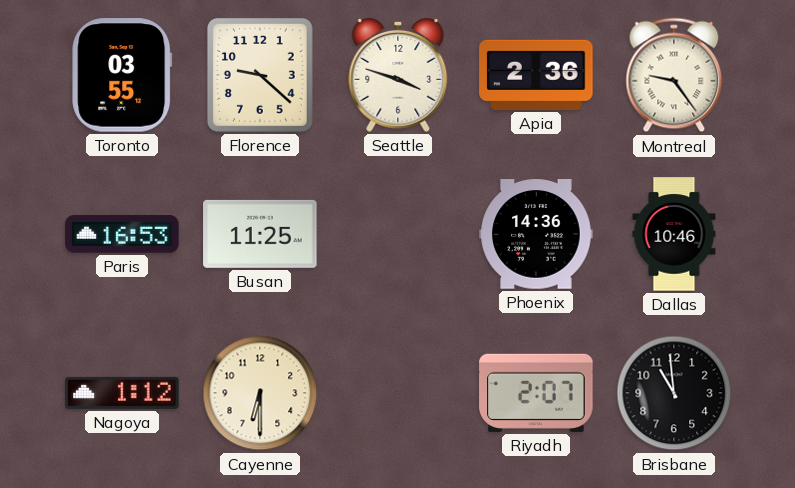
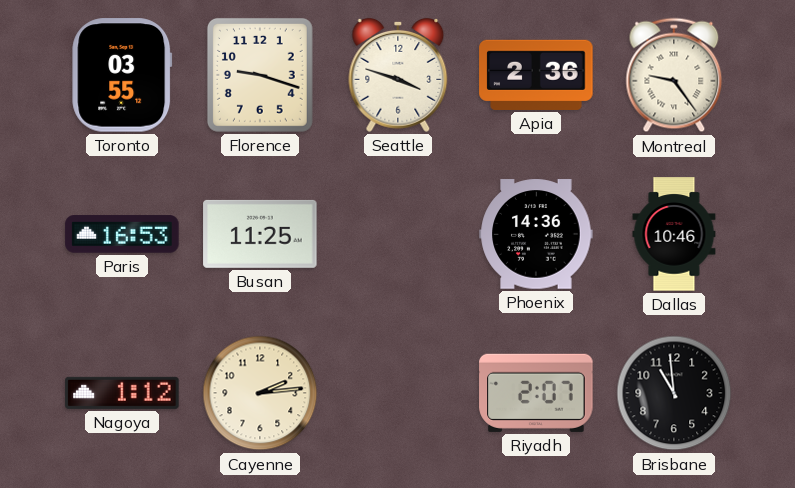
Florence: 9:22 -> 9:18
Cayenne: 6:30 -> 2:14
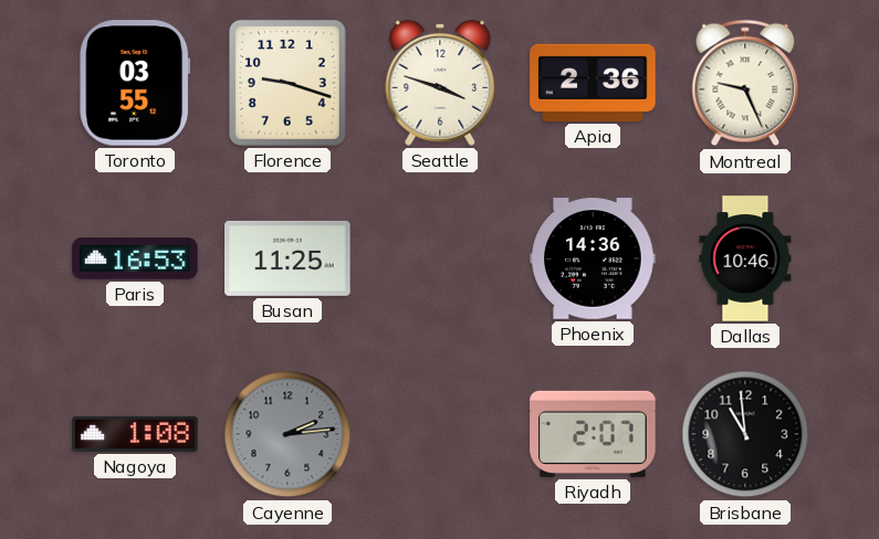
Montreal: 9:24 -> 9:26
Nagoya: 1:12 -> 1:08
Cayenne dial: cream -> grey
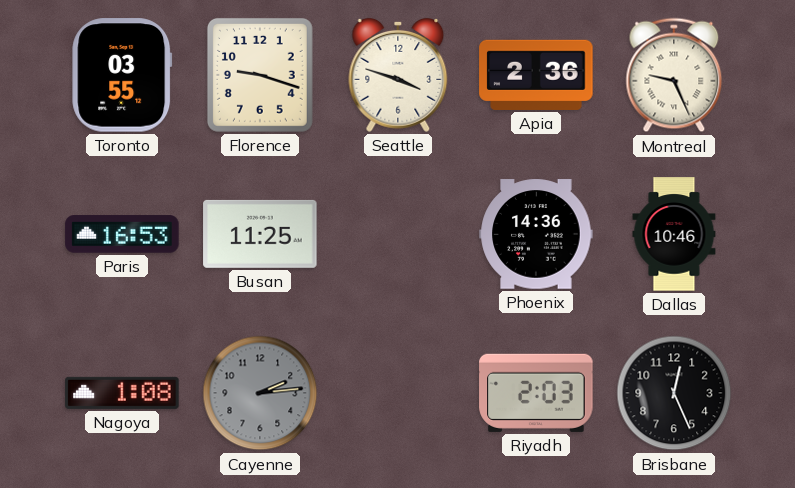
Riyadh: 2:07 -> 2:03
Brisbane: 10:59 -> 12:26
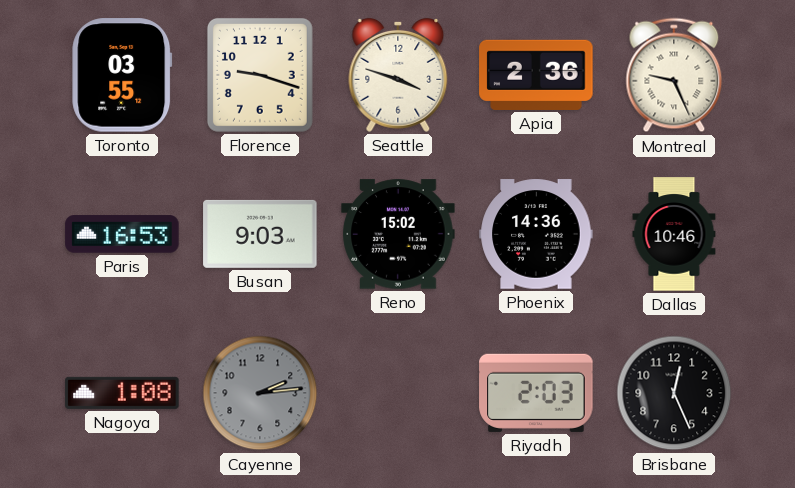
Busan: 11:25 -> 9:03
Reno: none -> 15:02
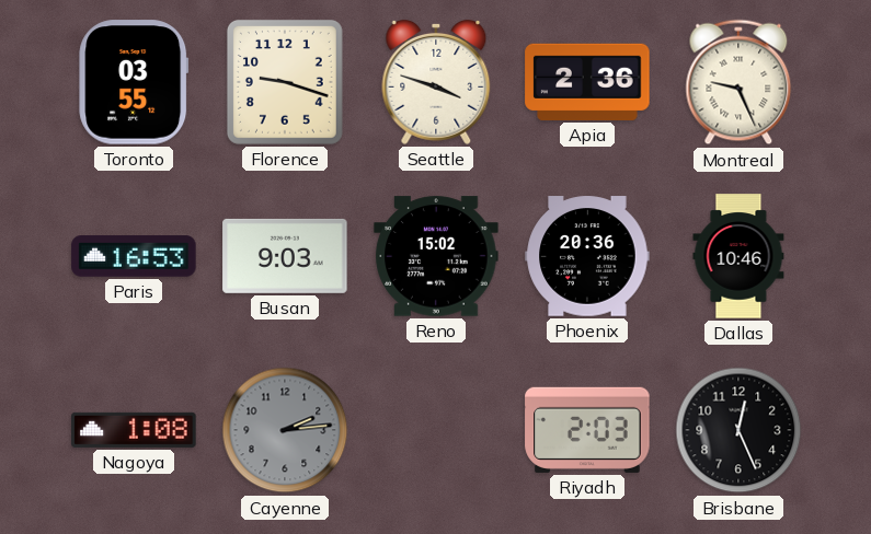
Phoenix: 14:36 -> 20:36
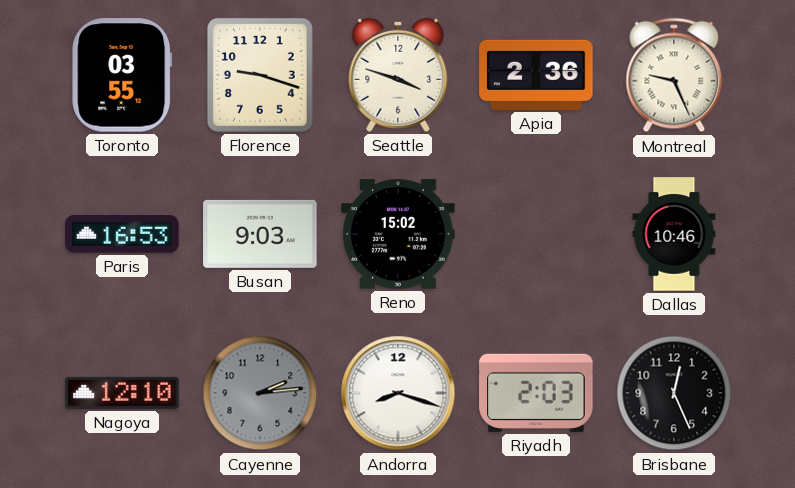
Phoenix: 20:36 -> none
Nagoya: 1:08 -> 12:10
Andorra: none -> 8:18
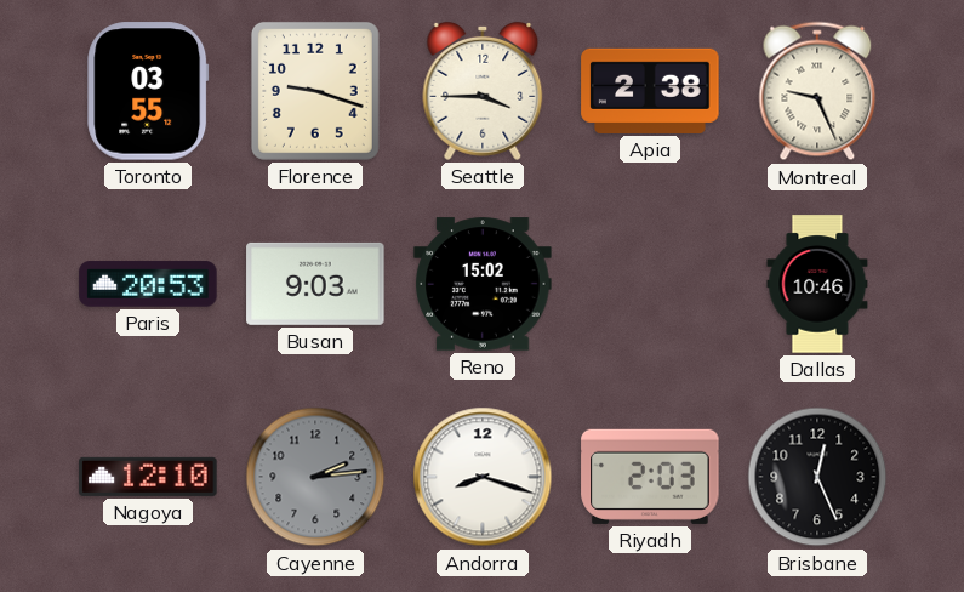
Seattle: 3:48 -> 3:45
Apia: 2:36 -> 2:38
Paris: 16:53 -> 20:53
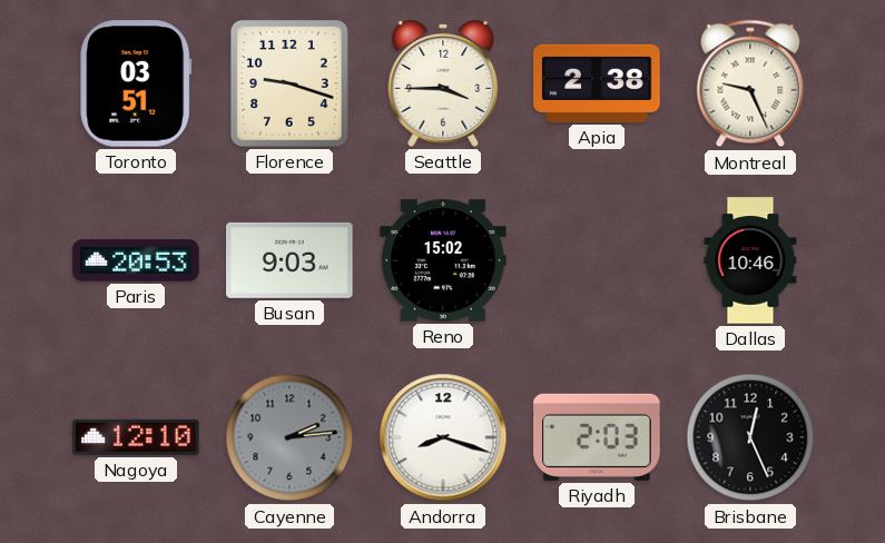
Toronto: 03:55 -> 03:51
